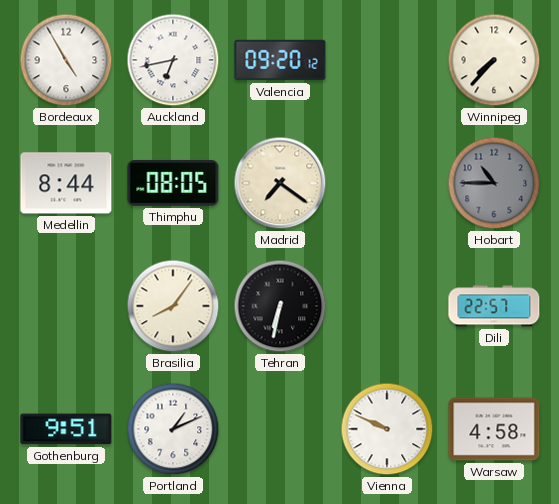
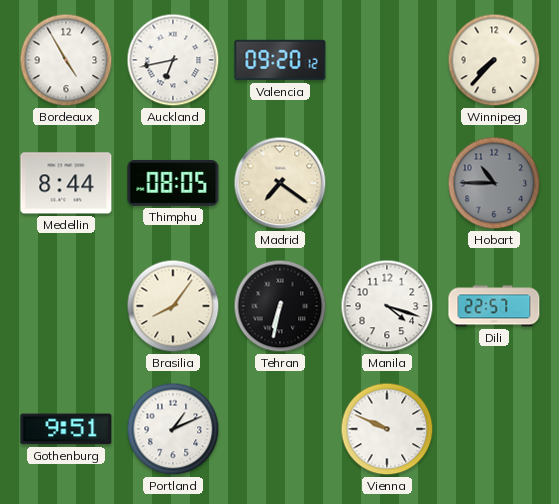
Manila: none -> 4:18
Warsaw: 4:58 -> none
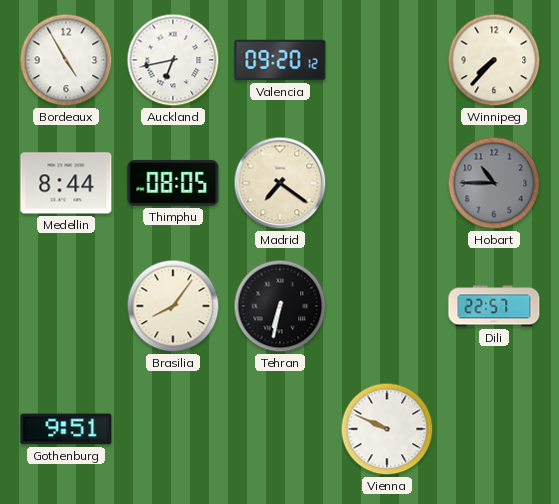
Manila: 4:18 -> none
Portland: 1:11 -> none
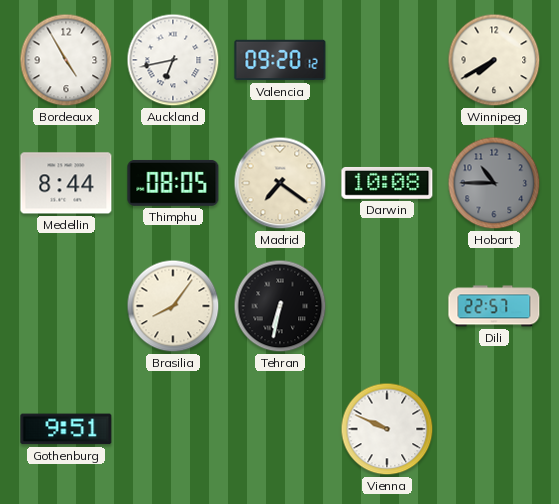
Winnipeg: 7:37 -> 7:40
Darwin: none -> 10:08
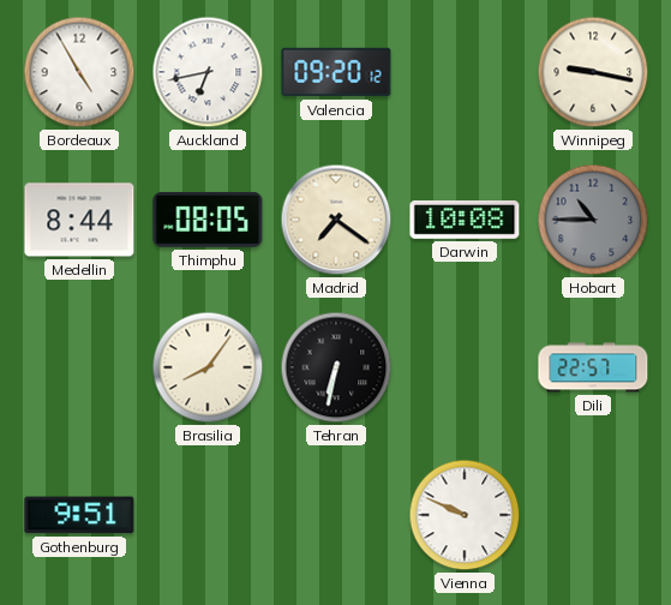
Winnipeg: 7:40 -> 9:17
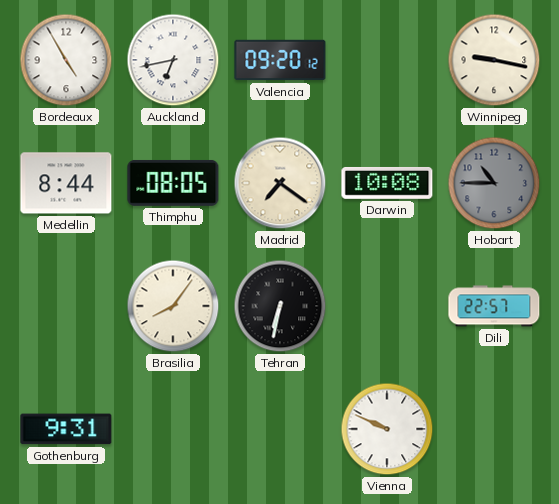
Gothenburg: 9:51 -> 9:31
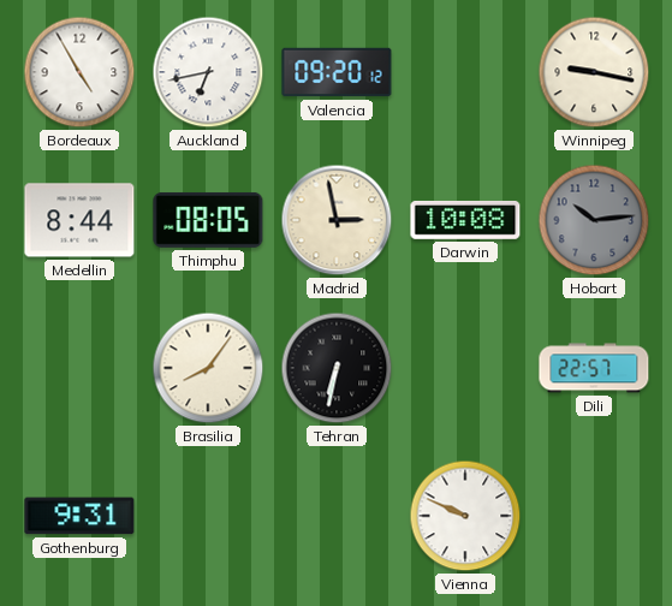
Madrid: 7:21 -> 2:58
Hobart: 10:45 -> 10:14
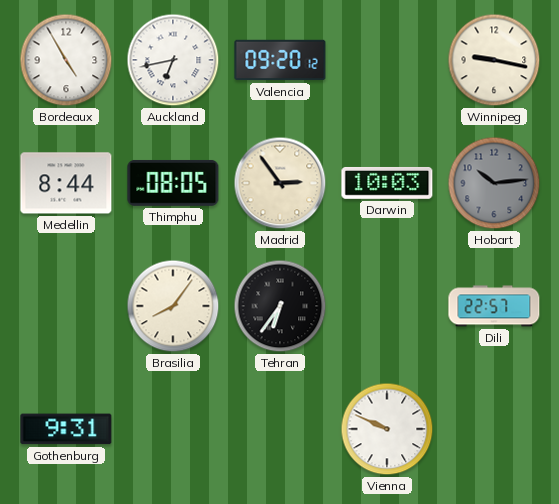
Madrid: 2:58 -> 2:54
Darwin: 10:08 -> 10:03
Tehran: 6:32 -> 6:36
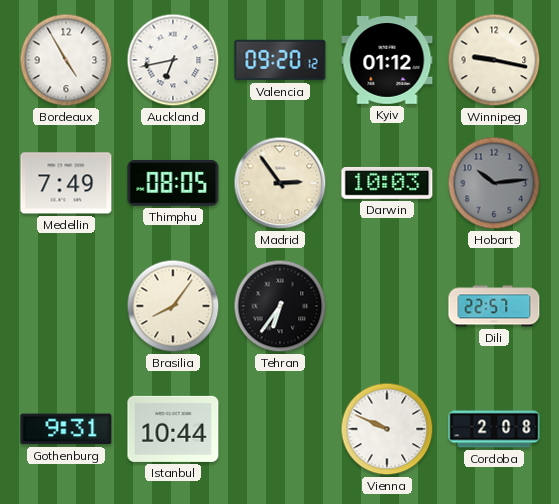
Kyiv: none -> 01:12
Medellin: 8:44 -> 7:49
Istanbul: none -> 10:44
Cordoba: none -> 2:08
